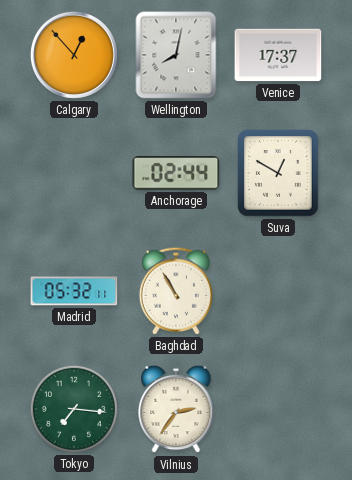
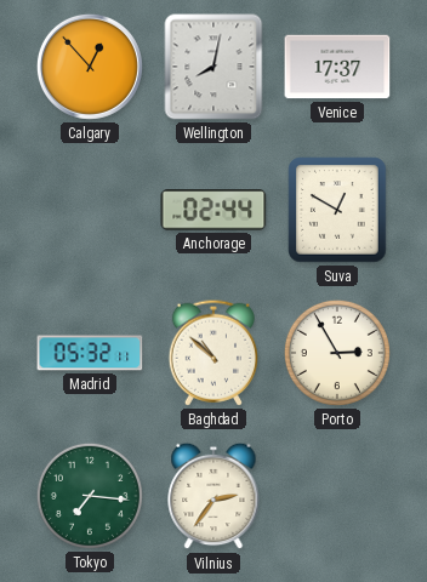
Baghdad: 10:55 -> 10:52
Porto: none -> 2:55
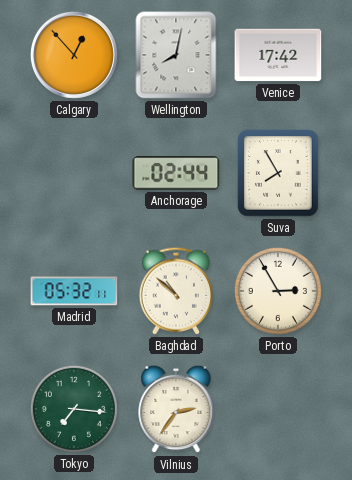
Venice: 17:37 -> 17:42
Suva: 12:50 -> 7:55
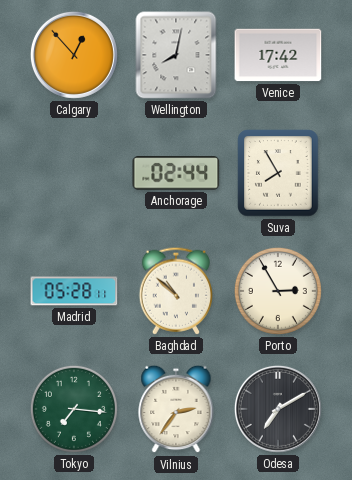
Madrid: 05:32 -> 05:28
Odesa: none -> 7:10
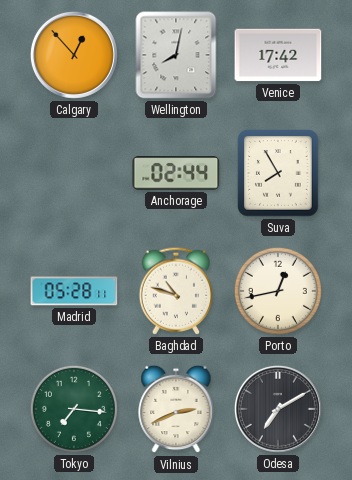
Baghdad: 10:52 -> 10:48
Porto: 2:55 -> 12:43
Vilnius: 2:36 -> 2:41
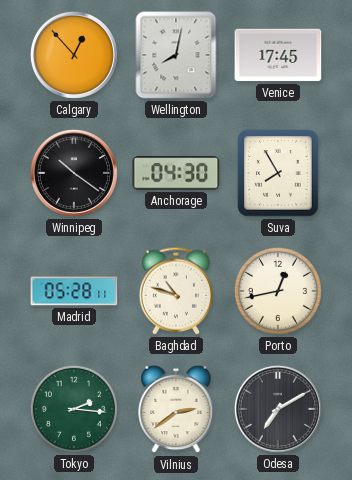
Venice: 17:42 -> 17:45
Winnipeg: none -> 10:21
Anchorage: 02:44 -> 04:30
Tokyo: 7:16 -> 2:16
Vilnius: 2:41 -> 2:39
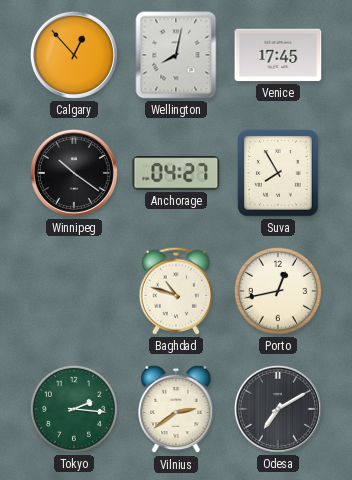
Anchorage: 04:30 -> 04:27
Madrid: 05:28 -> none
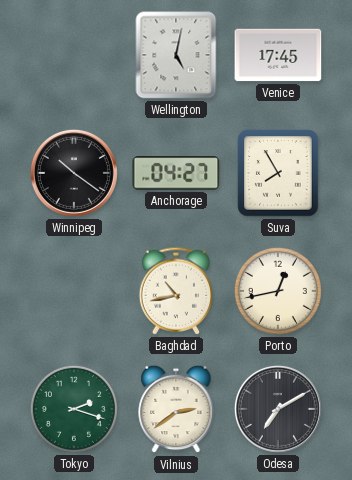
Calgary: 12:53 -> none
Wellington: 8:02 -> 5:02
Baghdad: 10:48 -> 10:43
Tokyo: 2:16 -> 2:18
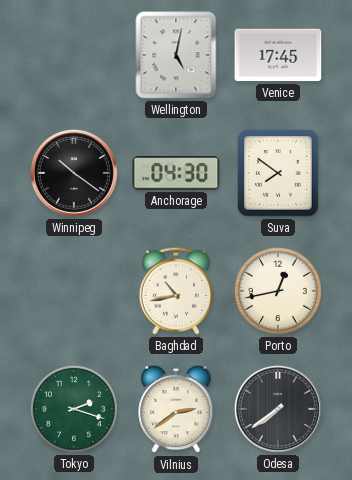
Anchorage: 04:27 -> 04:30
Suva: 7:55 -> 7:51
Odesa: 7:10 -> 7:39
